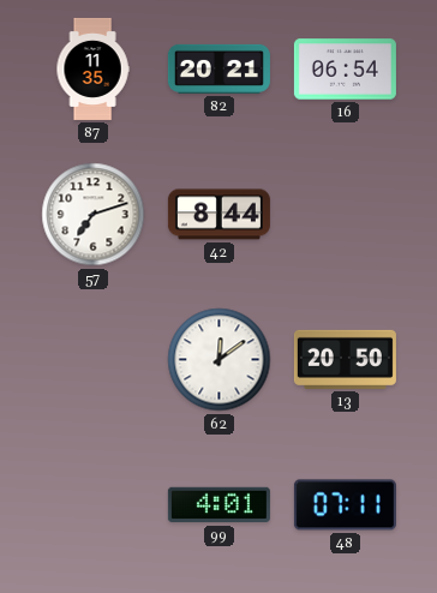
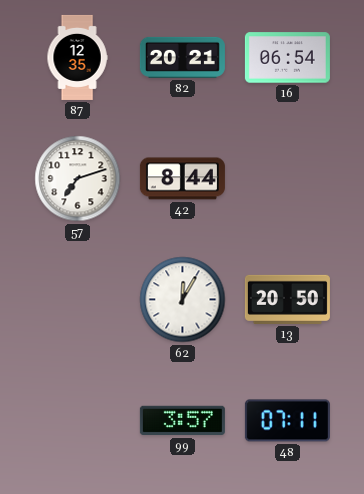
87: 11:35 -> 12:35
62: 12:09 -> 12:05
99: 4:01 -> 3:57
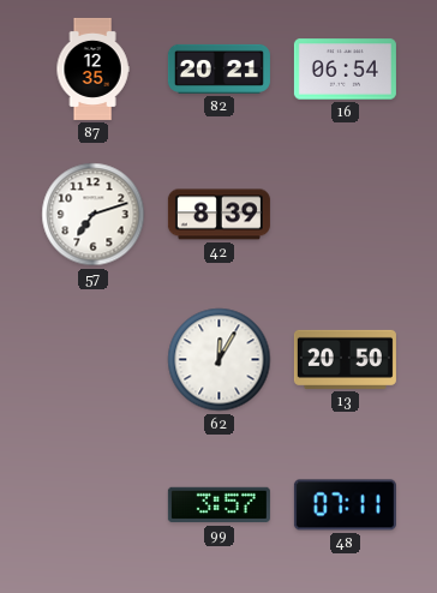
42: 8:44 -> 8:39
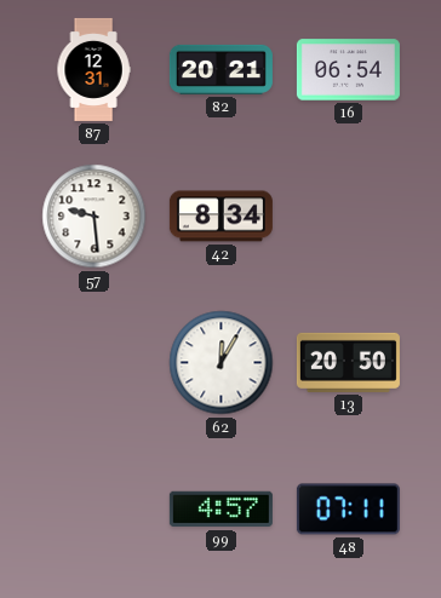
87: 12:35 -> 12:31
57: 7:12 -> 9:29
42: 8:39 -> 8:34
99: 3:57 -> 4:57
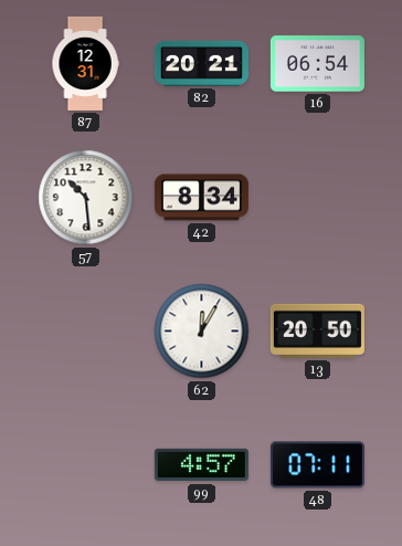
57: 9:29 -> 10:29
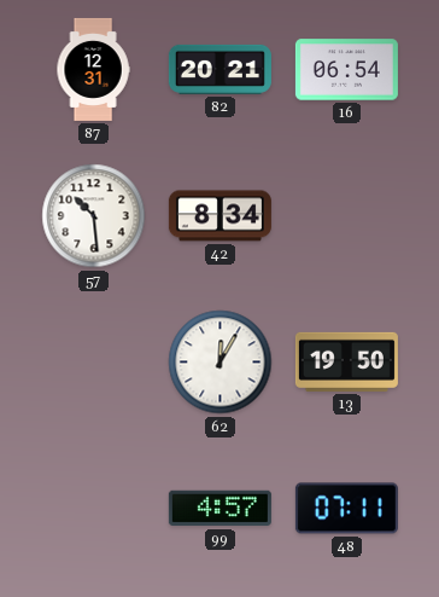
13: 20:50 -> 19:50
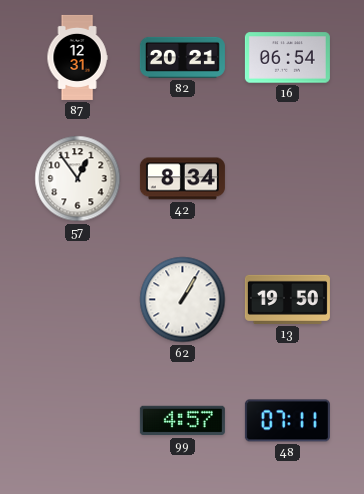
57: 10:29 -> 12:54
62: 12:05 -> 1:05
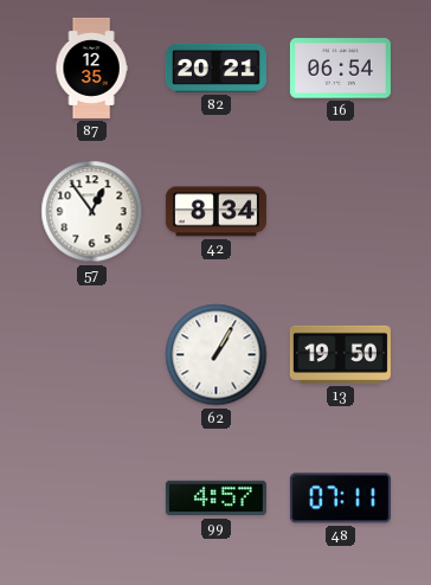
87: 12:31 -> 12:35
